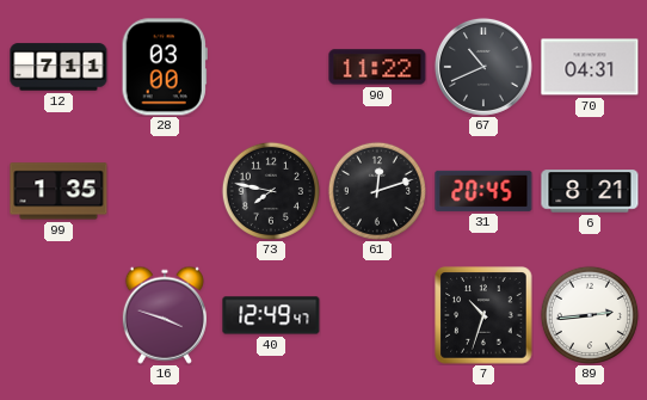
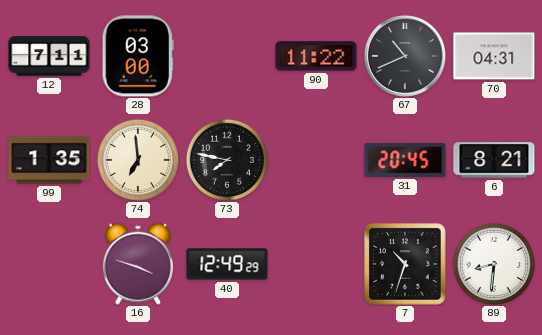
74: none -> 6:59
61: 12:12 -> none
40: 12:49:47 -> 12:49:29
89: 2:44 -> 8:31
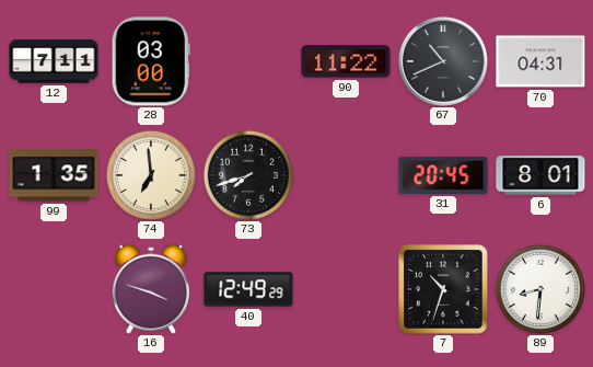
73: 7:47 -> 7:42
6: 8:21 -> 8:01
